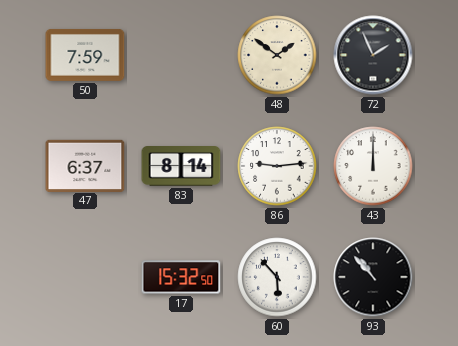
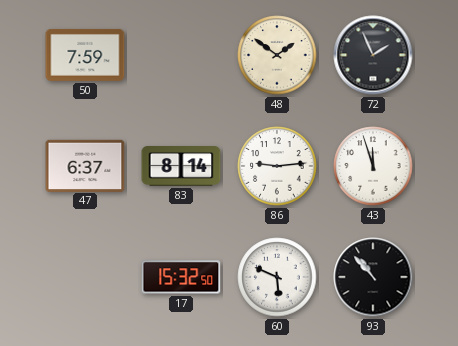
43: 12:00 -> 11:57
60: 5:53 -> 5:49
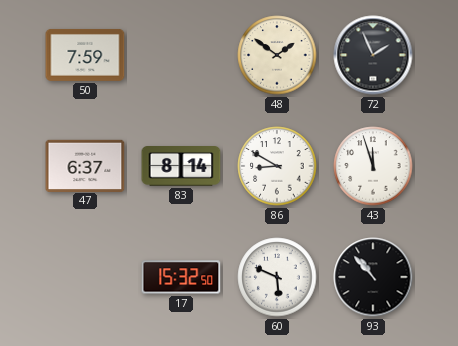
86: 9:14 -> 8:50
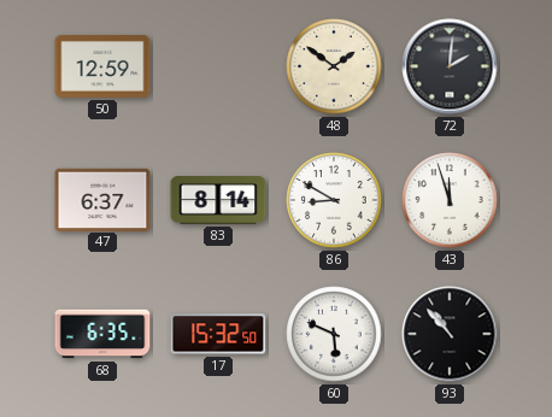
50: 7:59 -> 12:59
72: 1:56 -> 2:01
68: none -> 6:35
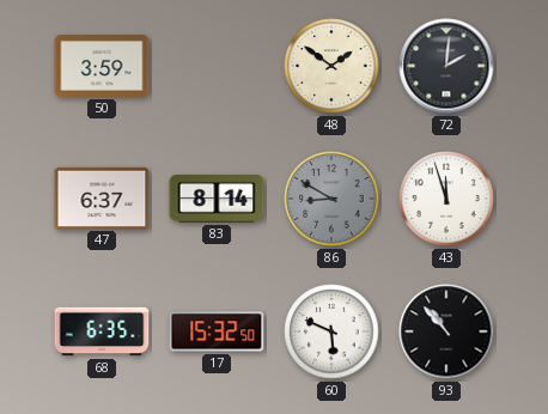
50: 12:59 -> 3:59
86 dial: white -> grey
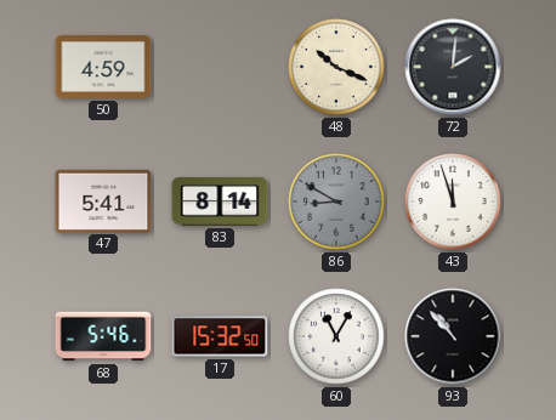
50: 3:59 -> 4:59
48: 1:51 -> 10:19
47: 6:37 -> 5:41
68: 6:35 -> 5:46
60: 5:49 -> 11:05
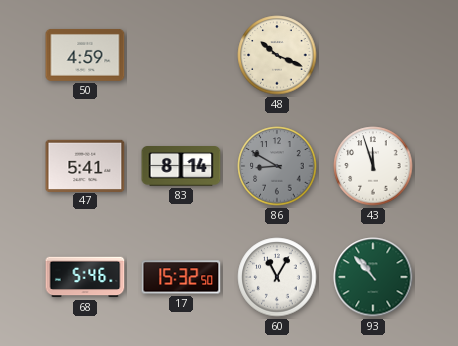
72: 2:01 -> none
93 dial: black -> green
